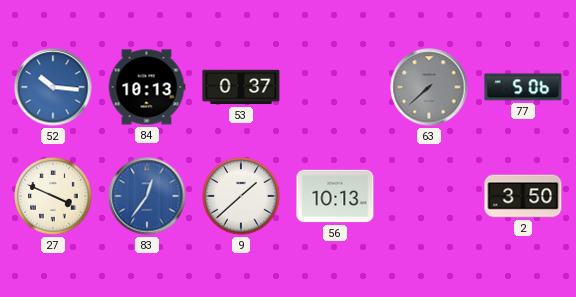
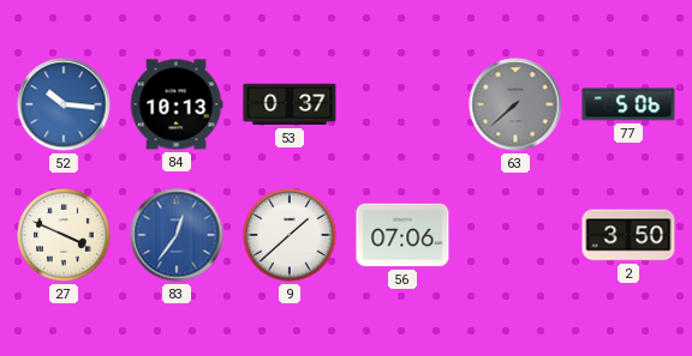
56: 10:13 -> 07:06
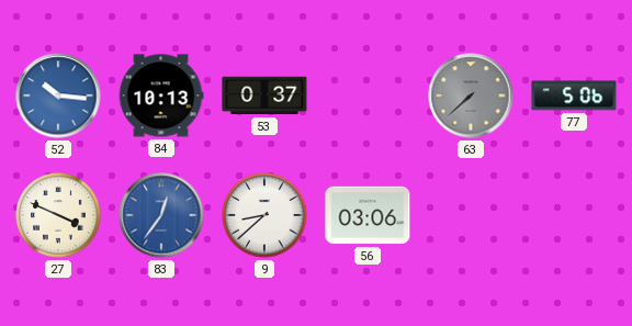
9: 1:38 -> 8:38
56: 07:06 -> 03:06
2: 3:50 -> none
